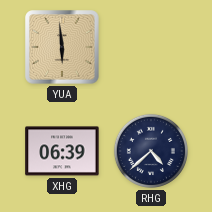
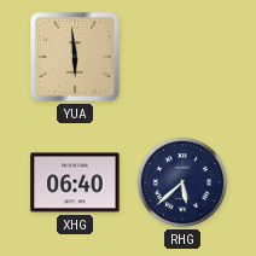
XHG: 06:39 -> 06:40
RHG: 4:38 -> 5:38
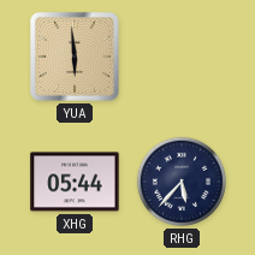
XHG: 06:40 -> 05:44
RHG: 5:38 -> 5:37
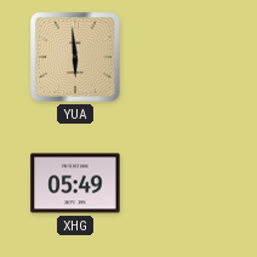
XHG: 05:44 -> 05:49
RHG: 5:37 -> none
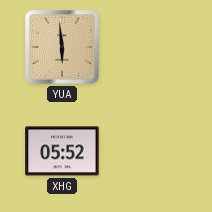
XHG: 05:49 -> 05:52
